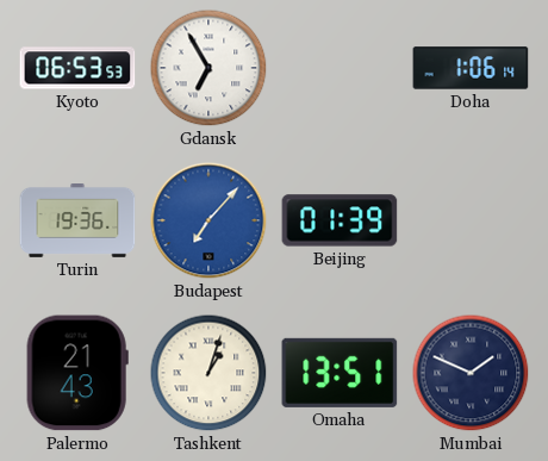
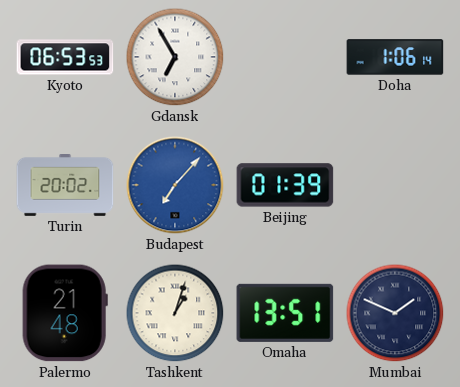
Turin: 19:36 -> 20:02
Palermo: 21:43 -> 21:48
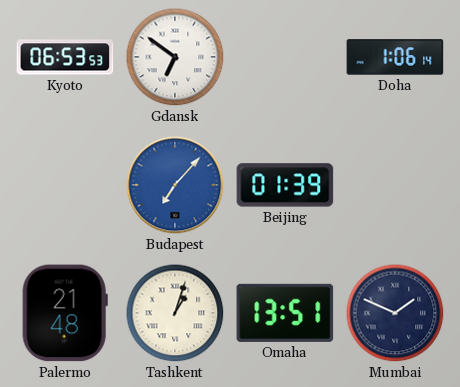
Gdansk: 6:55 -> 6:51
Turin: 20:02 -> none
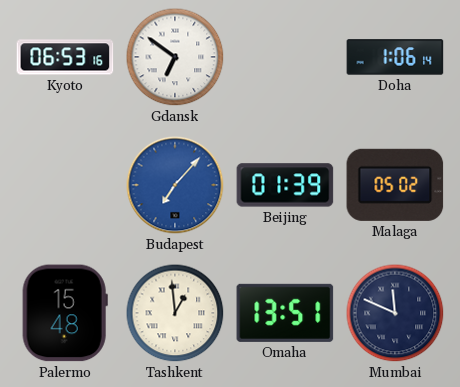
Kyoto: 06:53:53 -> 06:53:16
Malaga: none -> 05:02
Palermo: 21:48 -> 15:48
Tashkent: 1:03 -> 12:59
Mumbai: 1:49 -> 11:49
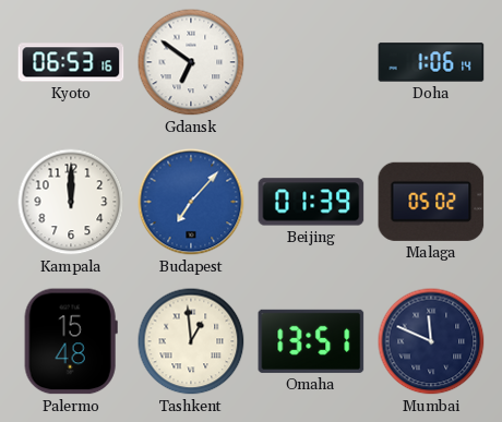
Kampala: none -> 12:00
